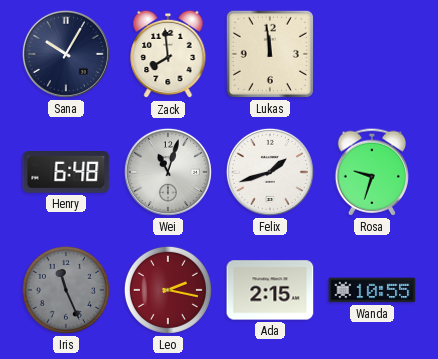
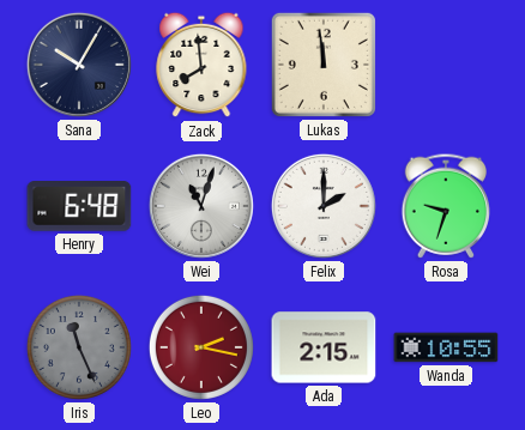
Felix: 1:42 -> 2:00
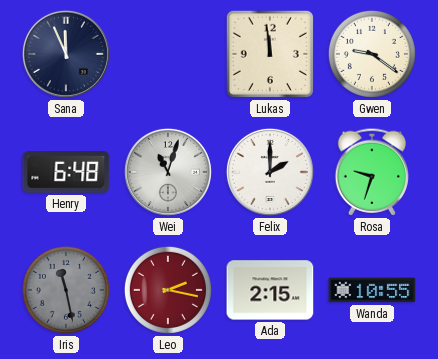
Sana: 10:05 -> 11:56
Zack: 7:59 -> none
Gwen: none -> 9:21
Iris: 11:26 -> 11:28
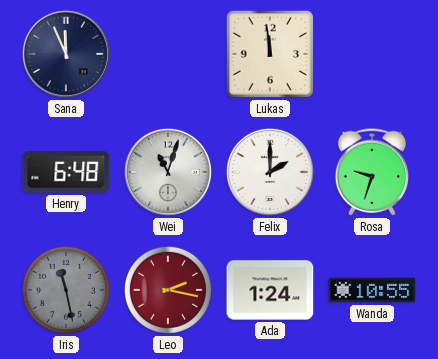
Gwen: 9:21 -> none
Ada: 2:15 -> 1:24
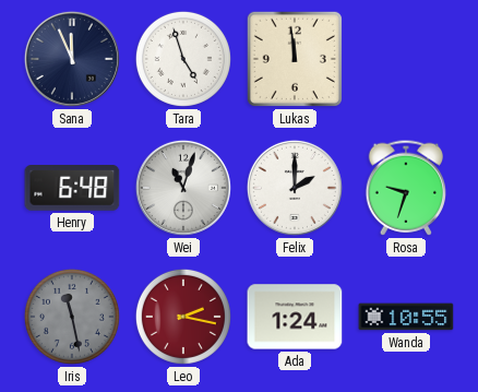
Tara: none -> 4:57
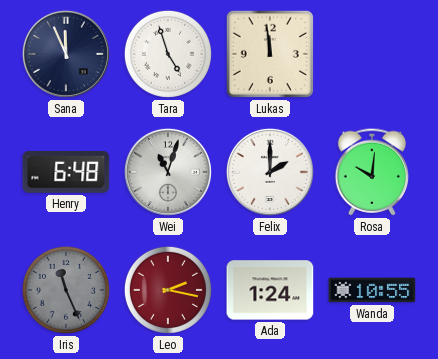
Rosa: 9:33 -> 10:01
Iris: 11:28 -> 11:26
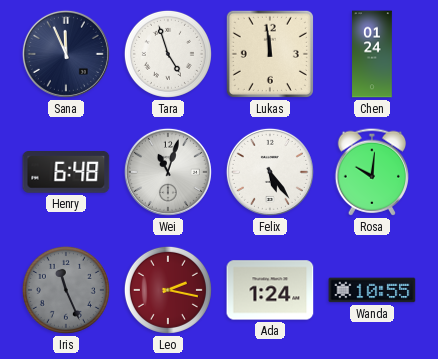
Chen: none -> 01:24
Felix: 2:00 -> 5:24
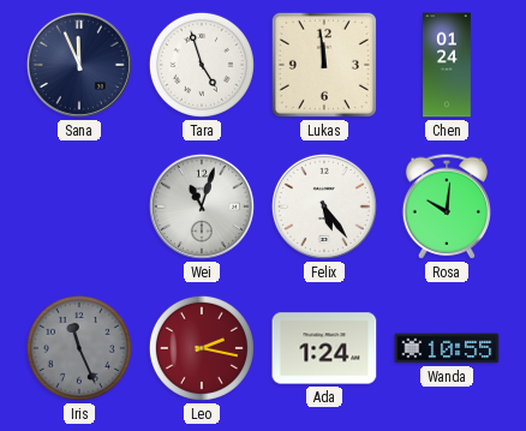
Henry: 6:48 -> none
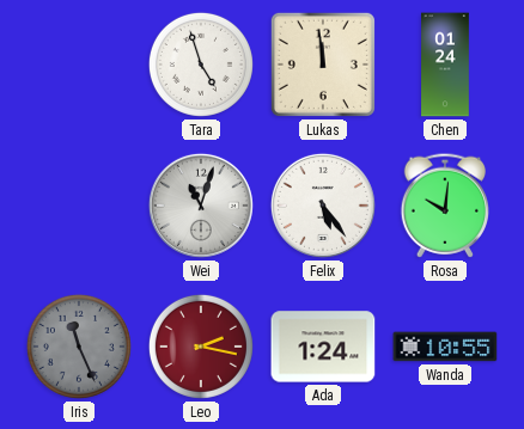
Sana: 11:56 -> none
